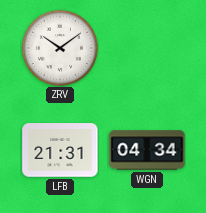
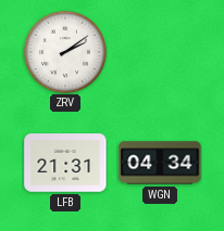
ZRV: 10:09 -> 2:09
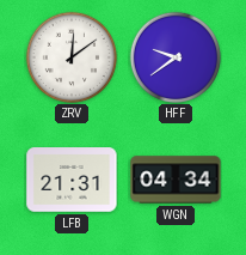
ZRV: 2:09 -> 12:09
HFF: none -> 9:39
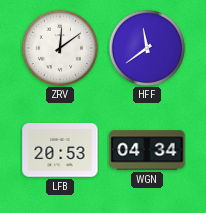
HFF: 9:39 -> 11:39
LFB: 21:31 -> 20:53
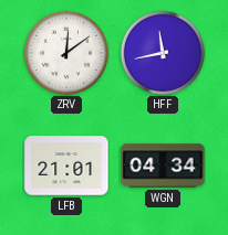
HFF: 11:39 -> 11:43
LFB: 20:53 -> 21:01
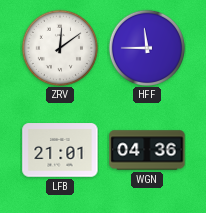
HFF: 11:43 -> 11:45
WGN: 04:34 -> 04:36
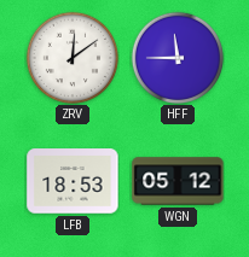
LFB: 21:01 -> 18:53
WGN: 04:36 -> 05:12
